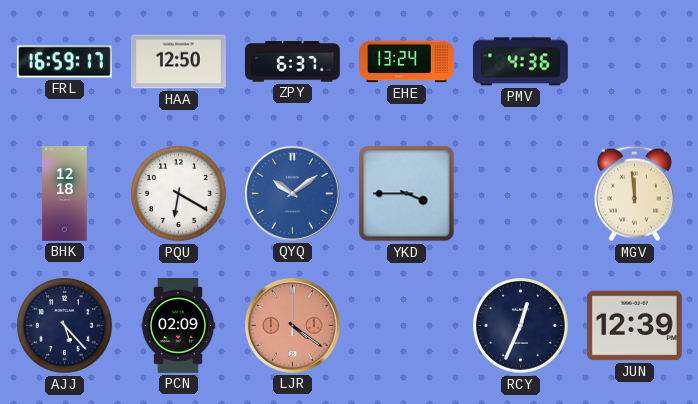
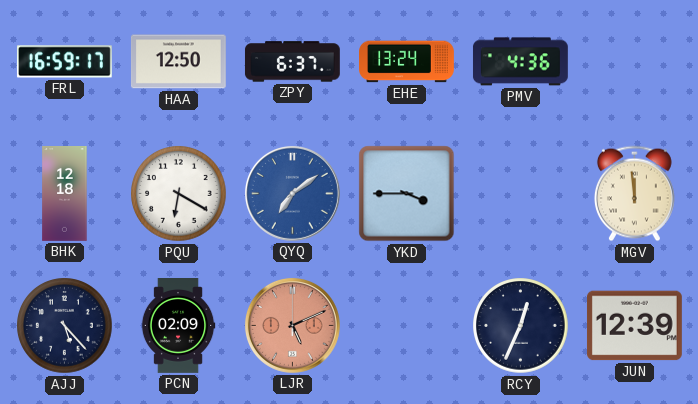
QYQ: 10:09 -> 7:09
LJR: 4:21 -> 5:11
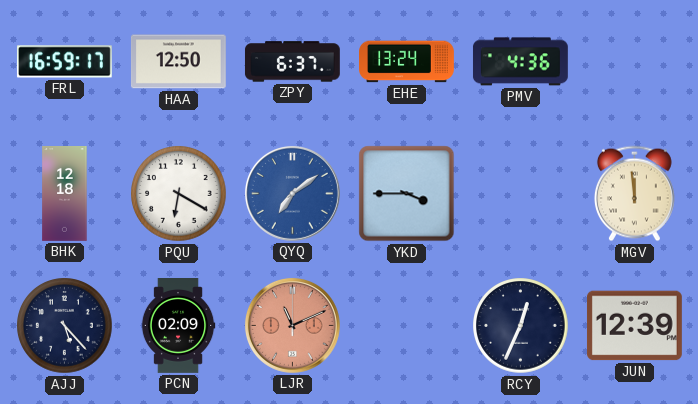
LJR: 5:11 -> 11:11
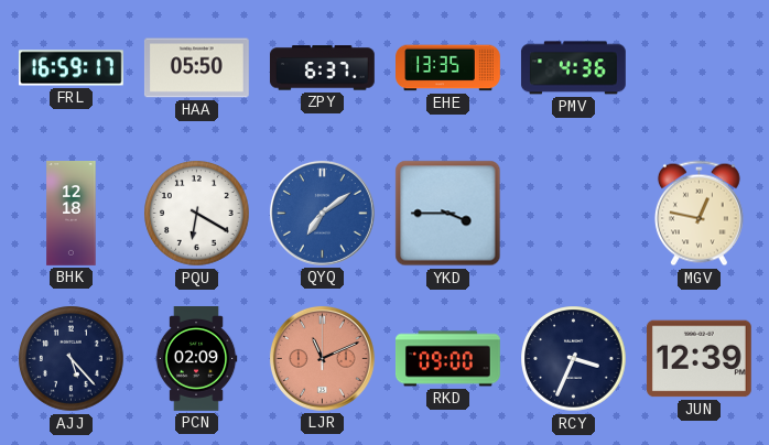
HAA: 12:50 -> 05:50
EHE: 13:24 -> 13:35
MGV: 11:59 -> 12:47
RKD: none -> 09:00
RCY: 12:34 -> 3:34
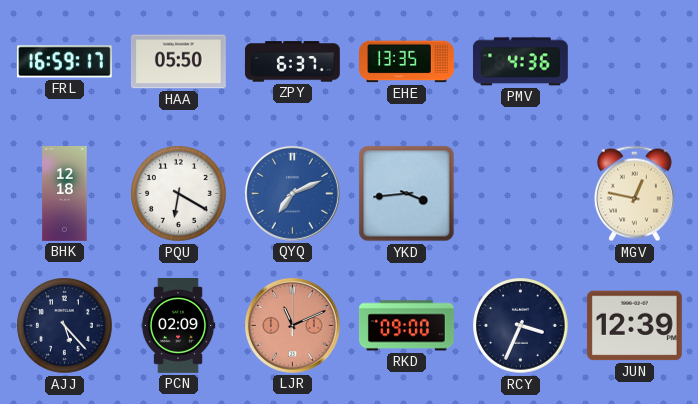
QYQ: 7:09 -> 7:11
YKD: 3:45 -> 3:44
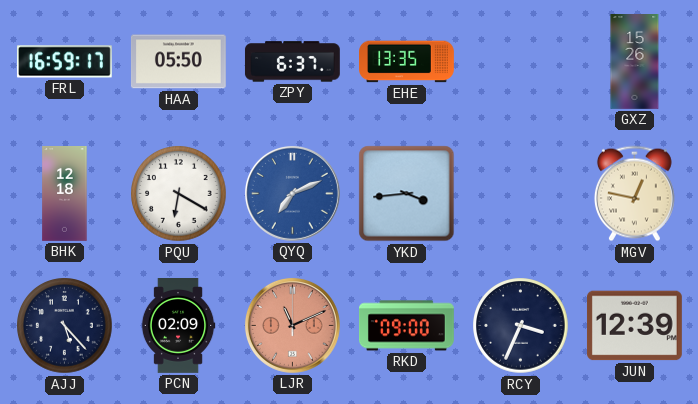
PMV: 4:36 -> none
GXZ: none -> 15:26
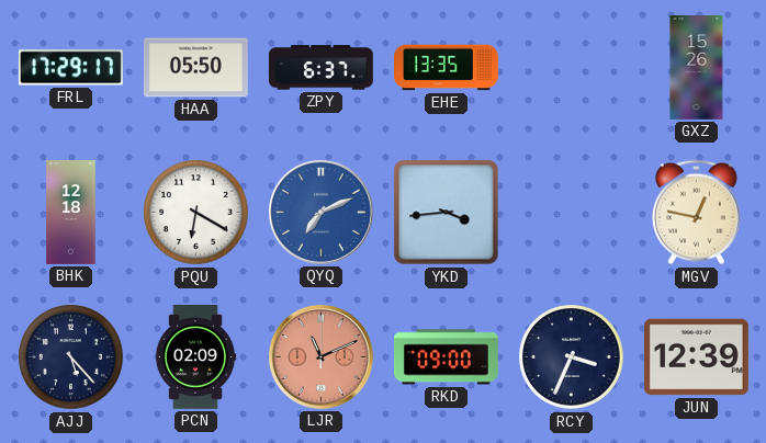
FRL: 16:59 -> 17:29
